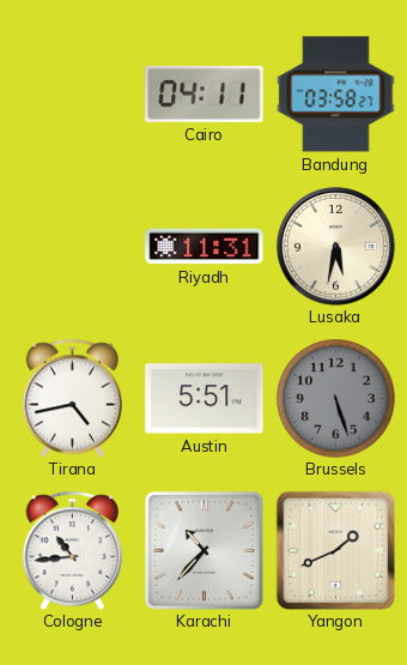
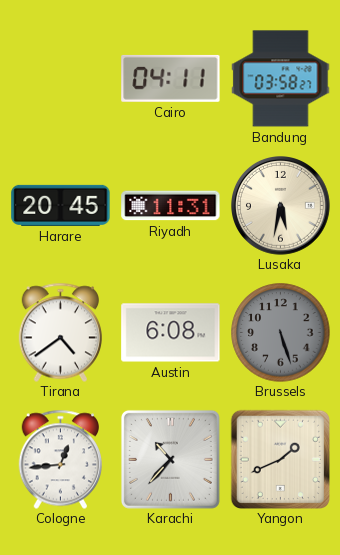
Harare: none -> 20:45
Tirana: 4:43 -> 4:39
Austin: 5:51 -> 6:08
Cologne: 10:44 -> 12:44
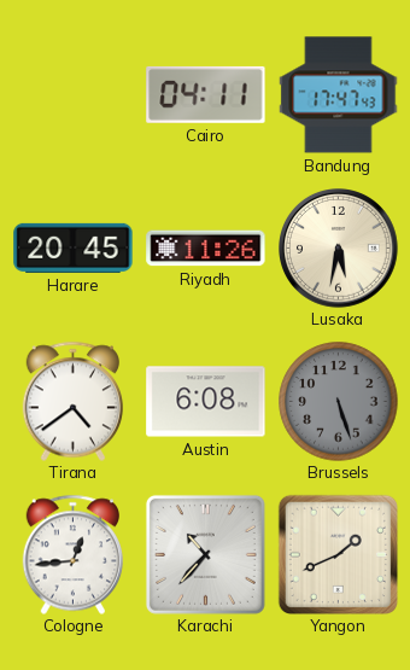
Bandung: 03:58 -> 17:47
Riyadh: 11:31 -> 11:26
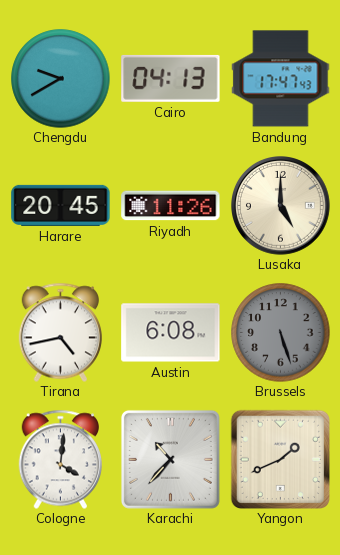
Chengdu: none -> 9:40
Cairo: 04:11 -> 04:13
Lusaka: 5:32 -> 5:00
Tirana: 4:39 -> 4:43
Cologne: 12:44 -> 4:01
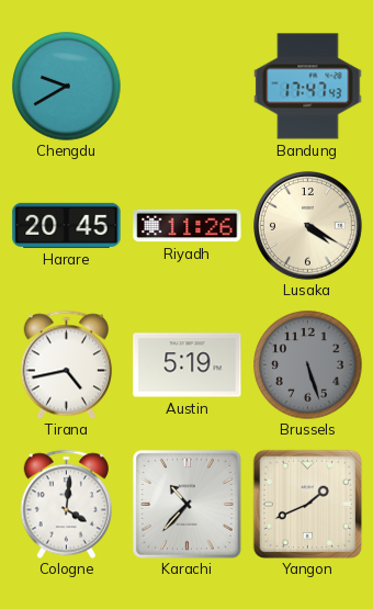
Cairo: 04:13 -> none
Lusaka: 5:00 -> 4:20
Austin: 6:08 -> 5:19
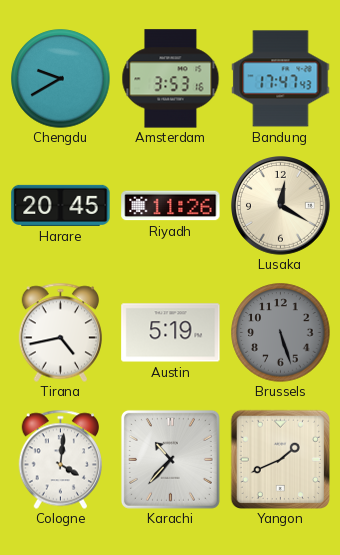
Amsterdam: none -> 3:53
Lusaka: 4:20 -> 12:20
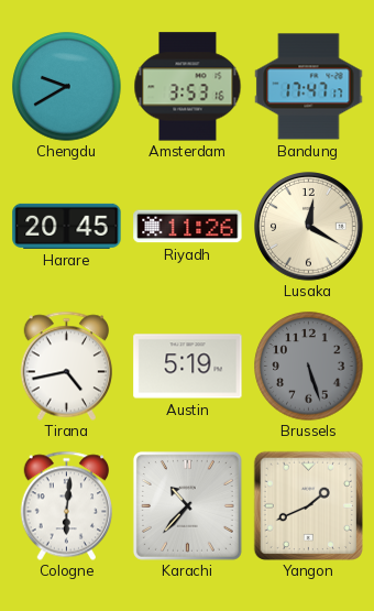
Bandung: 17:47:43 -> 17:47:17
Cologne: 4:01 -> 6:01
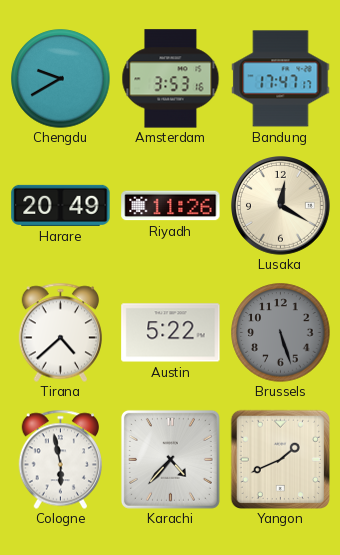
Harare: 20:45 -> 20:49
Tirana: 4:43 -> 4:38
Austin: 5:19 -> 5:22
Cologne: 6:01 -> 5:58
Karachi: 10:37 -> 4:37
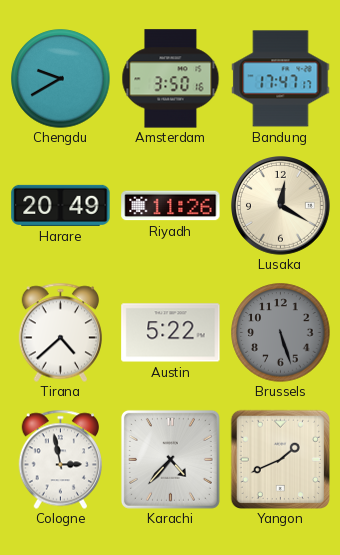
Amsterdam: 3:53 -> 3:50
Cologne: 5:58 -> 2:58
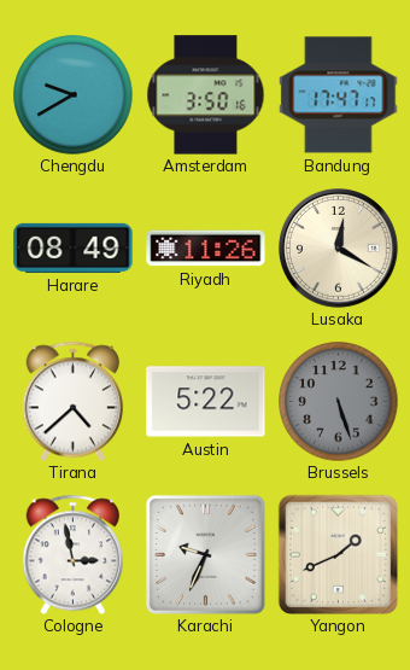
Harare: 20:49 -> 08:49
Karachi: 4:37 -> 9:34
